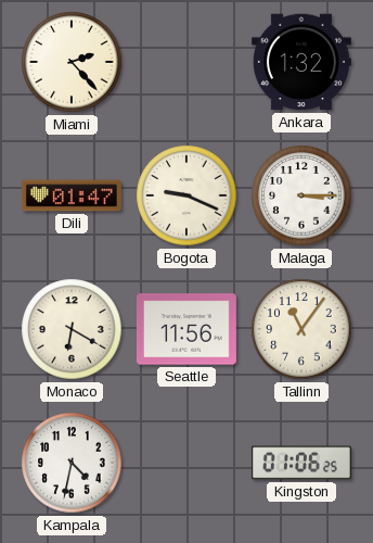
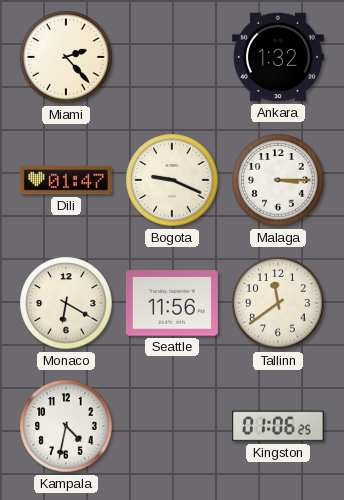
Tallinn: 11:06 -> 11:39
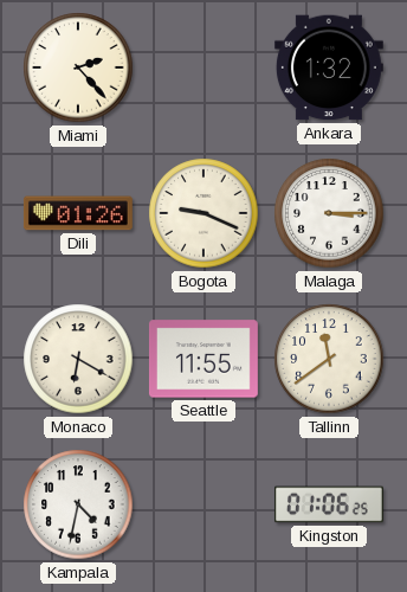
Dili: 01:47 -> 01:26
Seattle: 11:56 -> 11:55
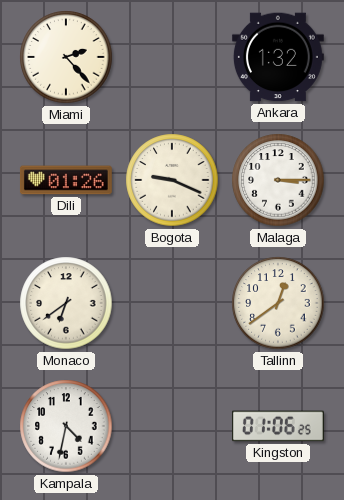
Monaco: 6:20 -> 6:39
Seattle: 11:55 -> none
Tallinn: 11:39 -> 12:39
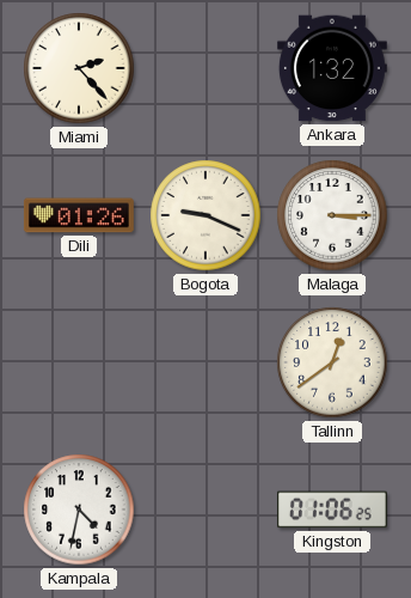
Monaco: 6:39 -> none
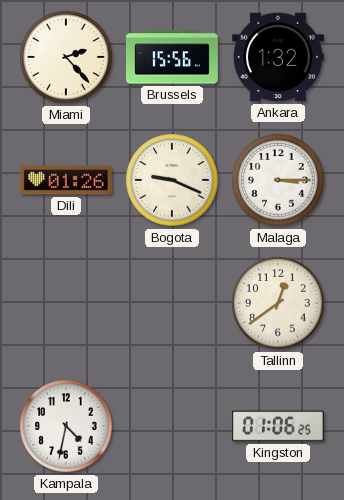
Brussels: none -> 15:56
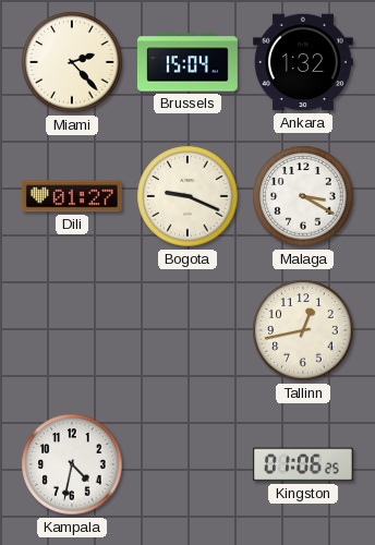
Brussels: 15:56 -> 15:04
Dili: 01:26 -> 01:27
Malaga: 3:15 -> 3:20
Tallinn: 12:39 -> 12:43
